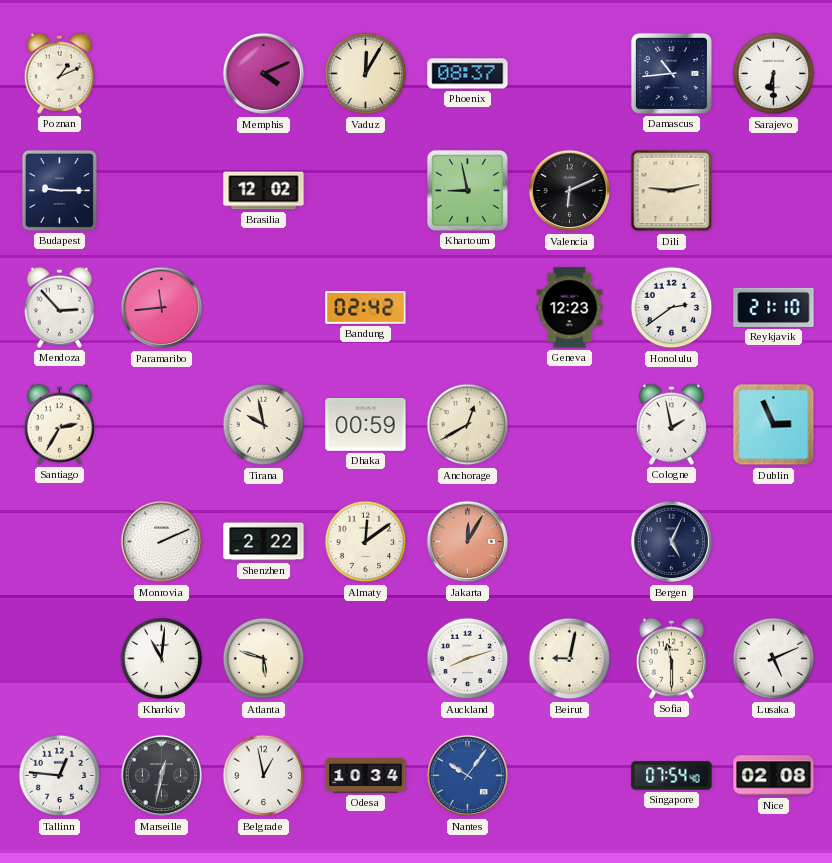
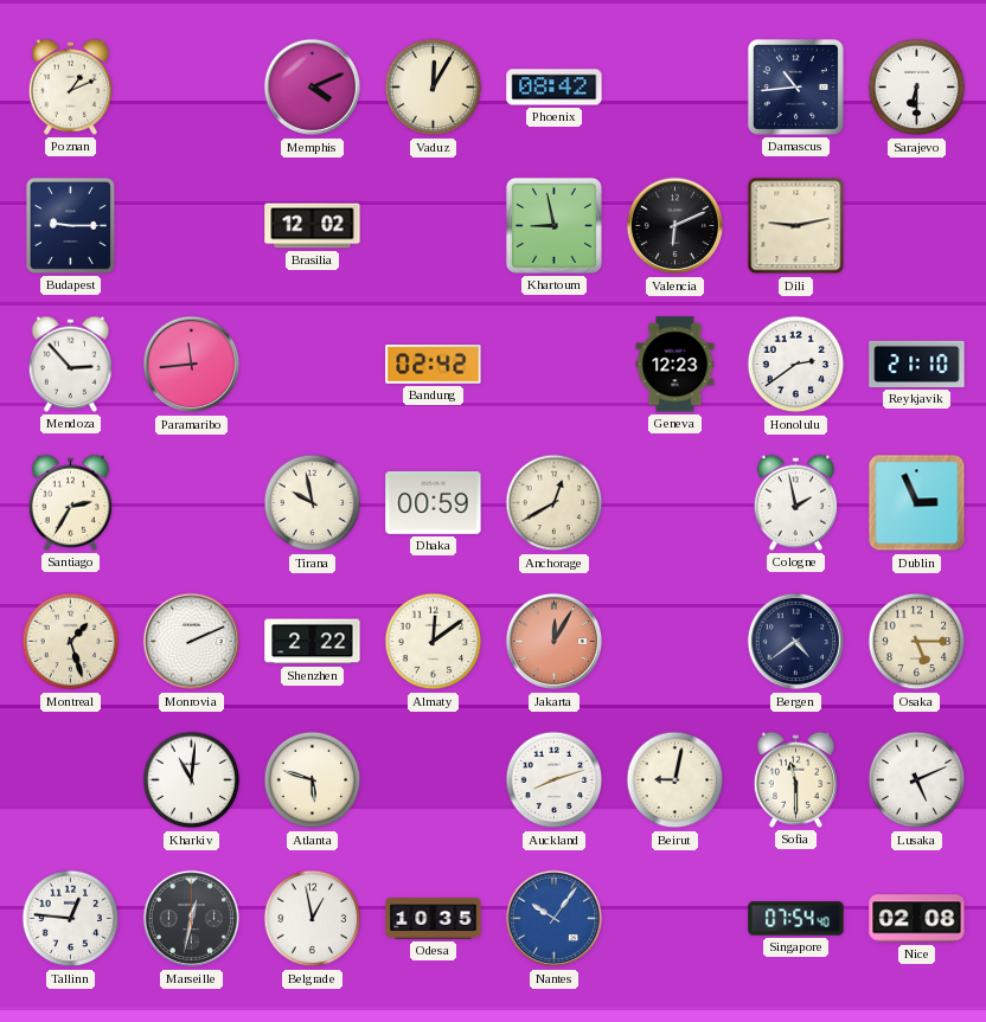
Phoenix: 08:37 -> 08:42
Montreal: none -> 1:27
Bergen: 5:04 -> 4:39
Osaka: none -> 5:15
Odesa: 10:34 -> 10:35
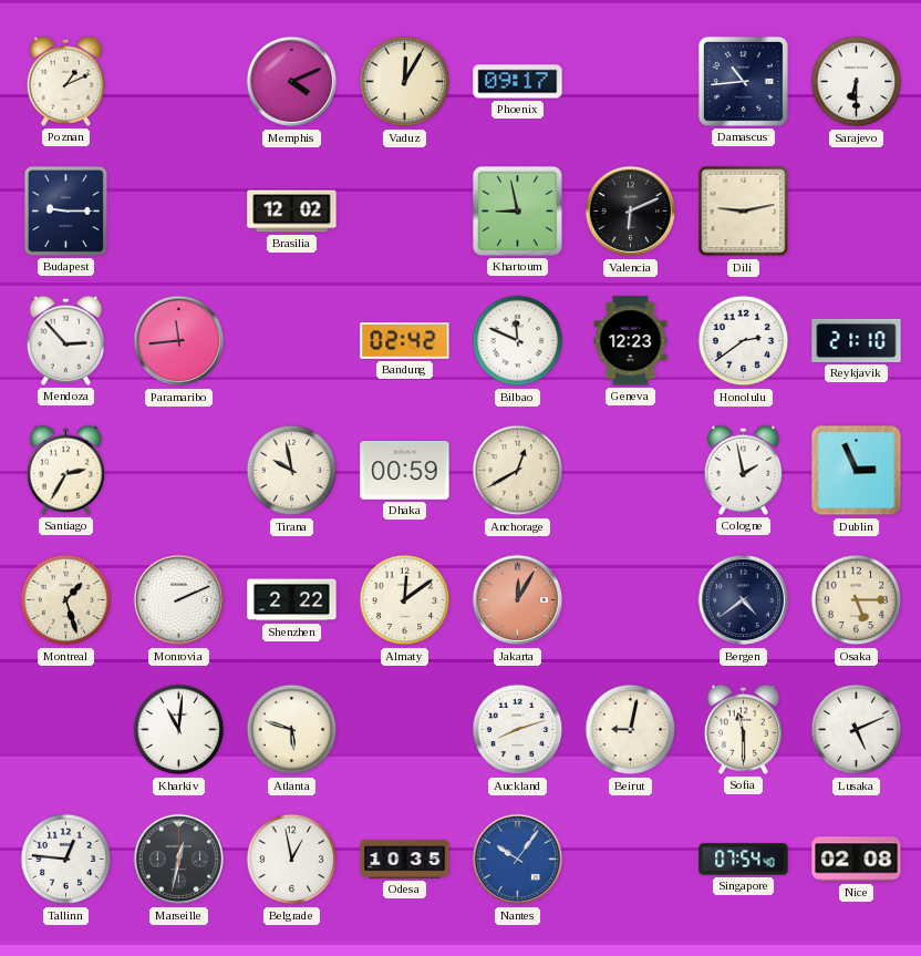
Phoenix: 08:42 -> 09:17
Bilbao: none -> 11:49
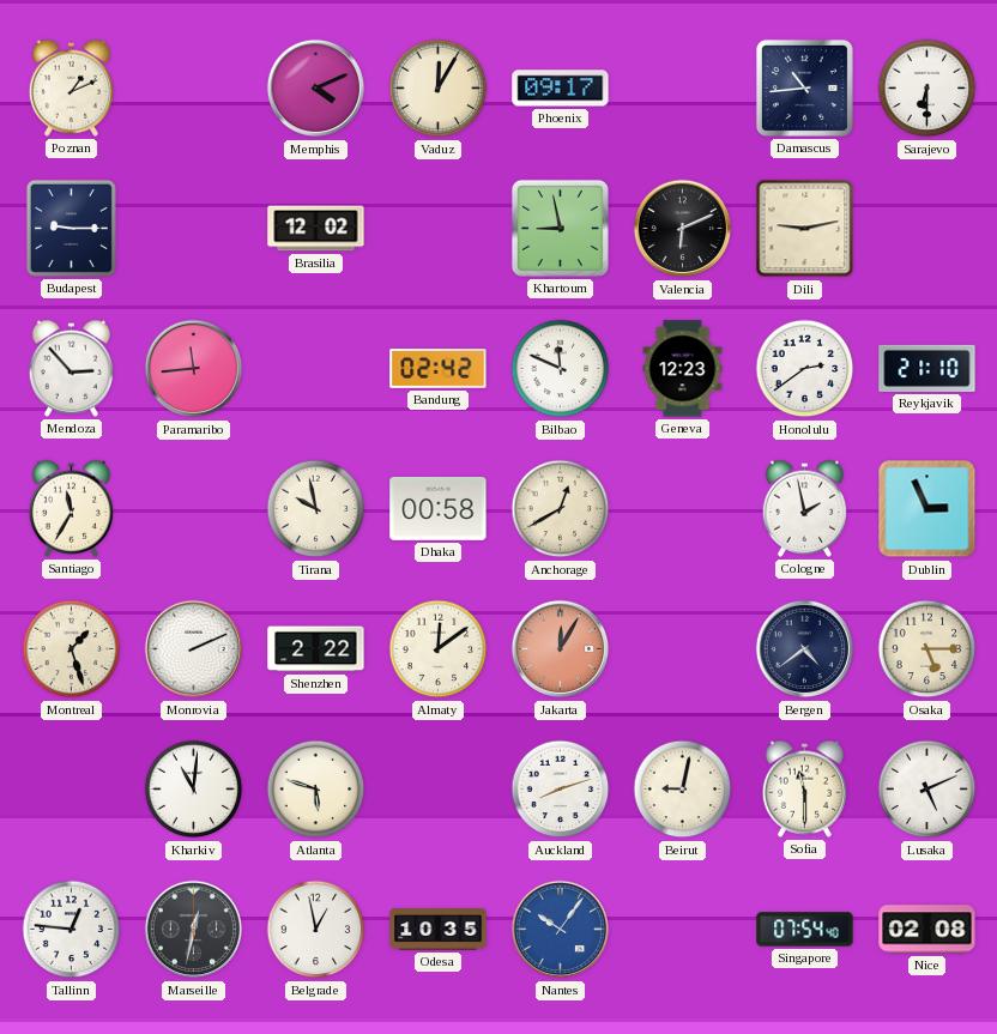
Santiago: 2:35 -> 11:35
Dhaka: 00:59 -> 00:58
